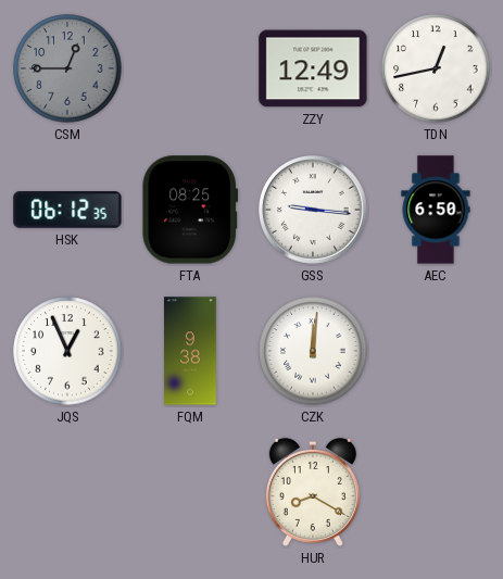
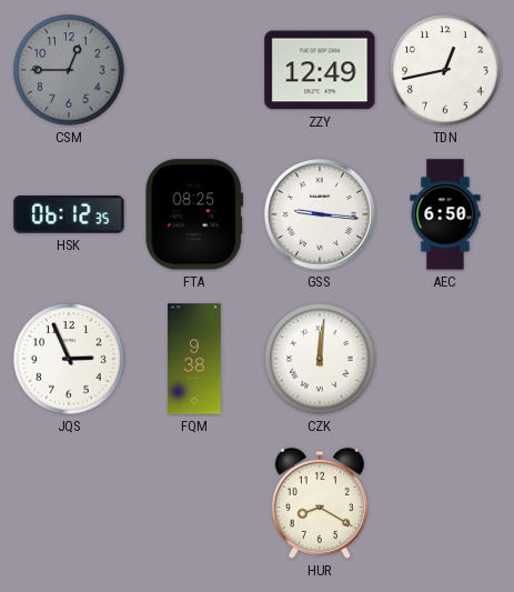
JQS: 12:56 -> 2:56
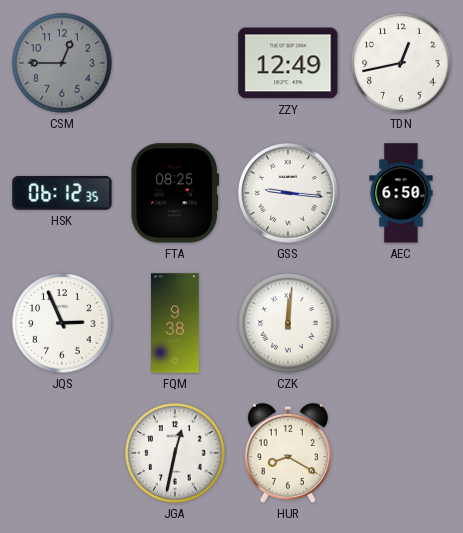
JGA: none -> 12:32
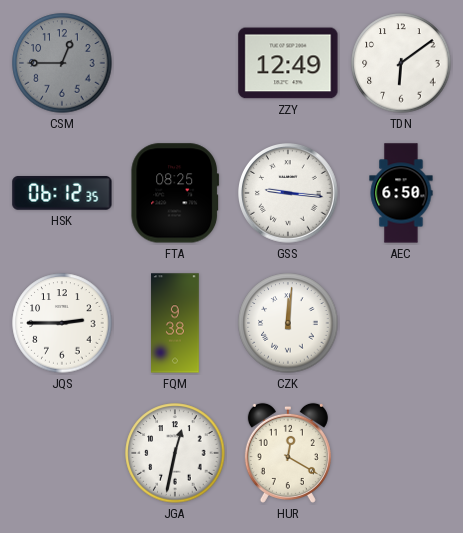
TDN: 12:43 -> 6:09
JQS: 2:56 -> 2:45
HUR: 8:20 -> 12:20
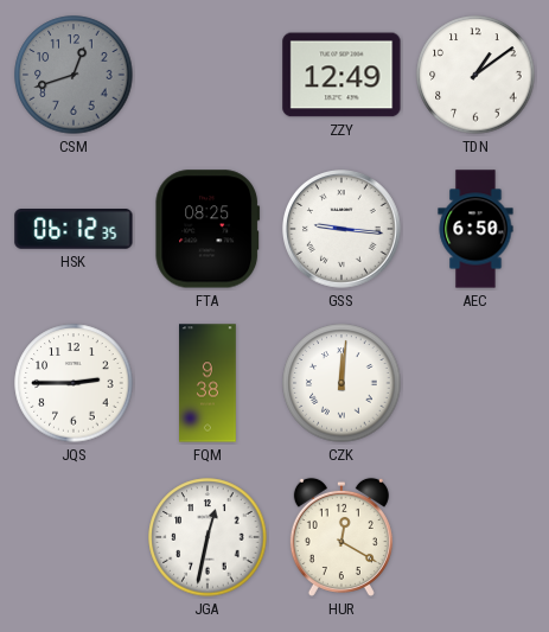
CSM: 12:45 -> 12:42
TDN: 6:09 -> 1:09
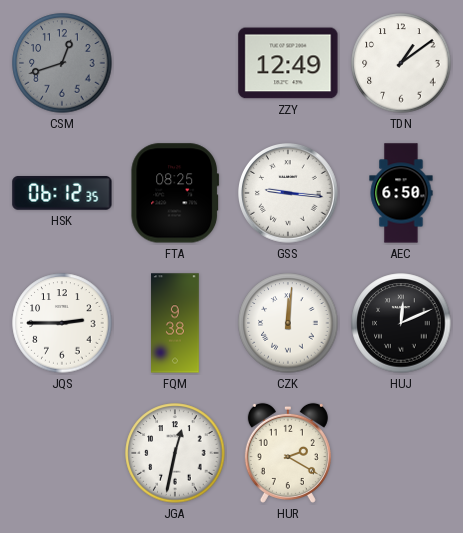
HUJ: none -> 12:11
HUR: 12:20 -> 2:20
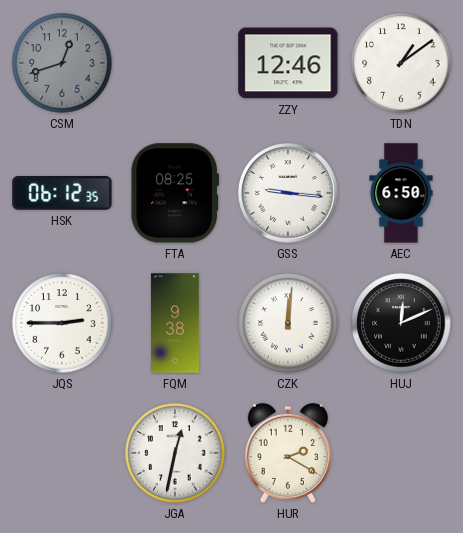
ZZY: 12:49 -> 12:46
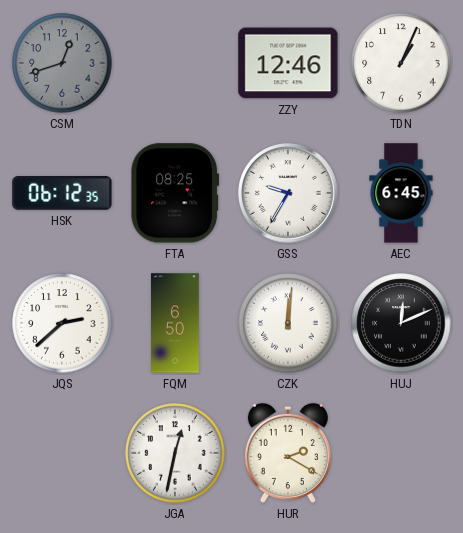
TDN: 1:09 -> 1:04
GSS: 9:16 -> 9:35
AEC: 6:50 -> 6:45
JQS: 2:45 -> 2:38
FQM: 9:38 -> 6:50
